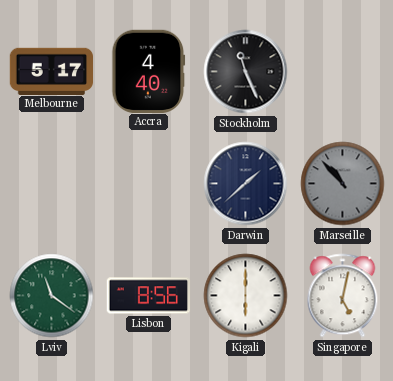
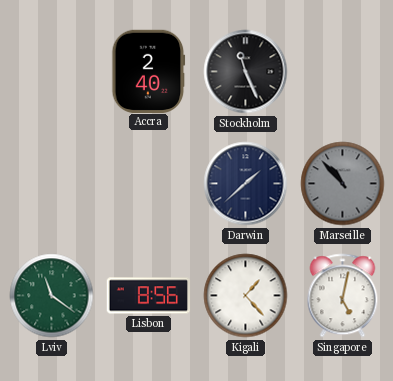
Melbourne: 5:17 -> none
Accra: 4:40 -> 2:40
Kigali: 6:00 -> 1:23
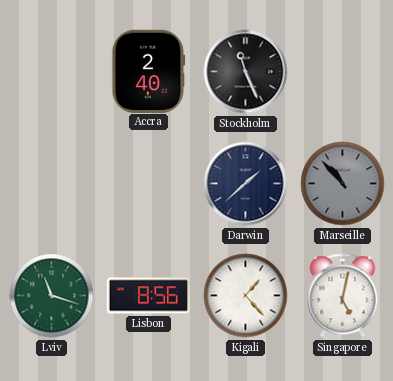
Lviv: 11:21 -> 11:18
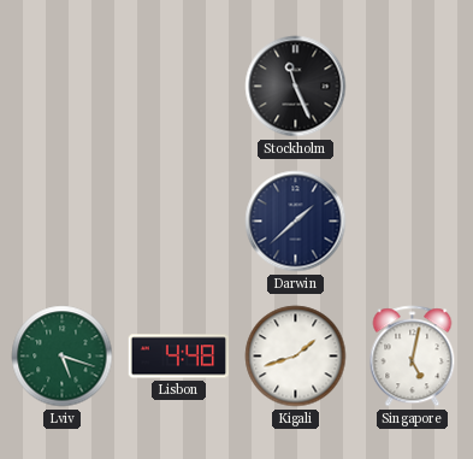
Accra: 2:40 -> none
Marseille: 10:53 -> none
Lviv: 11:18 -> 5:18
Lisbon: 8:56 -> 4:48
Kigali: 1:23 -> 1:42
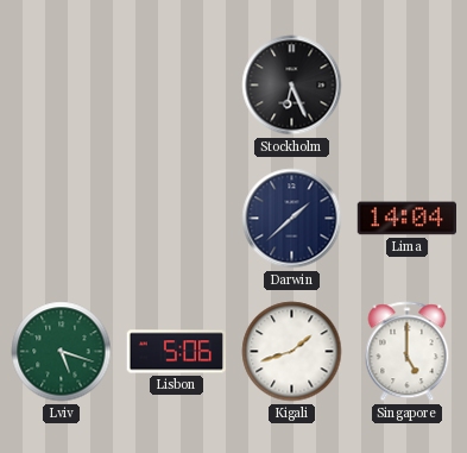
Stockholm: 11:26 -> 6:26
Lima: none -> 14:04
Lisbon: 4:48 -> 5:06
Singapore: 5:02 -> 5:00
